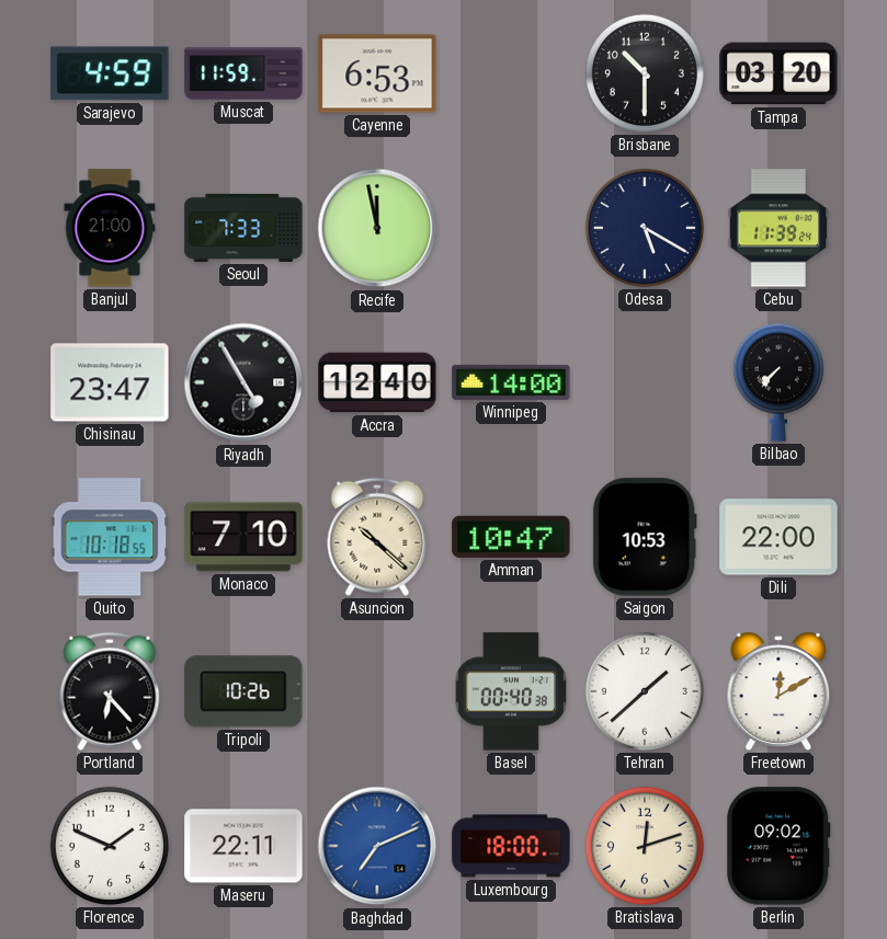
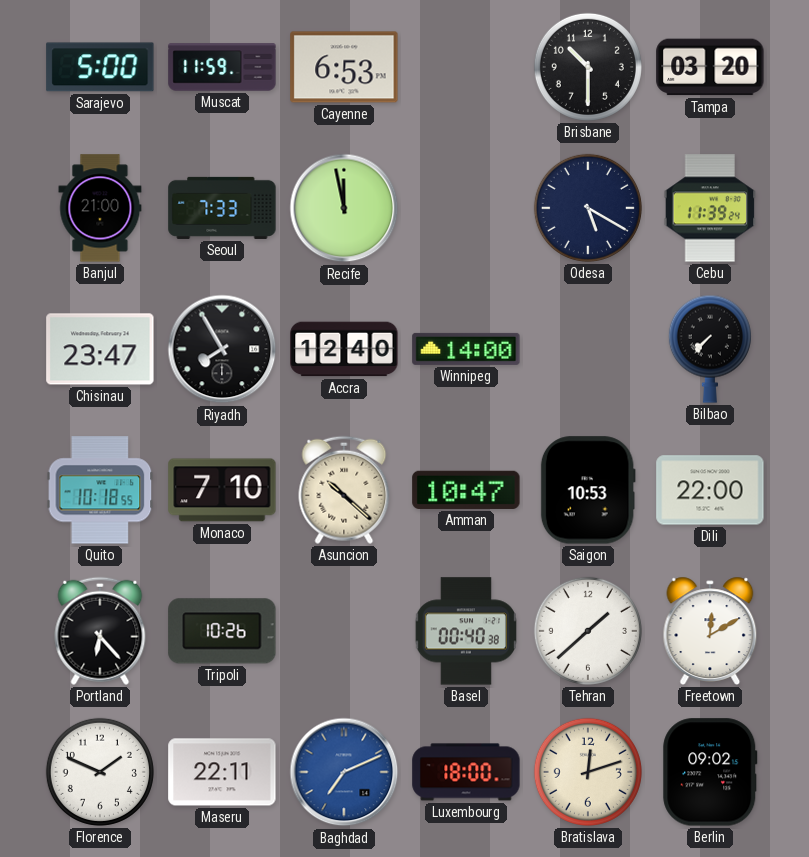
Sarajevo: 4:59 -> 5:00
Riyadh: 4:55 -> 7:55
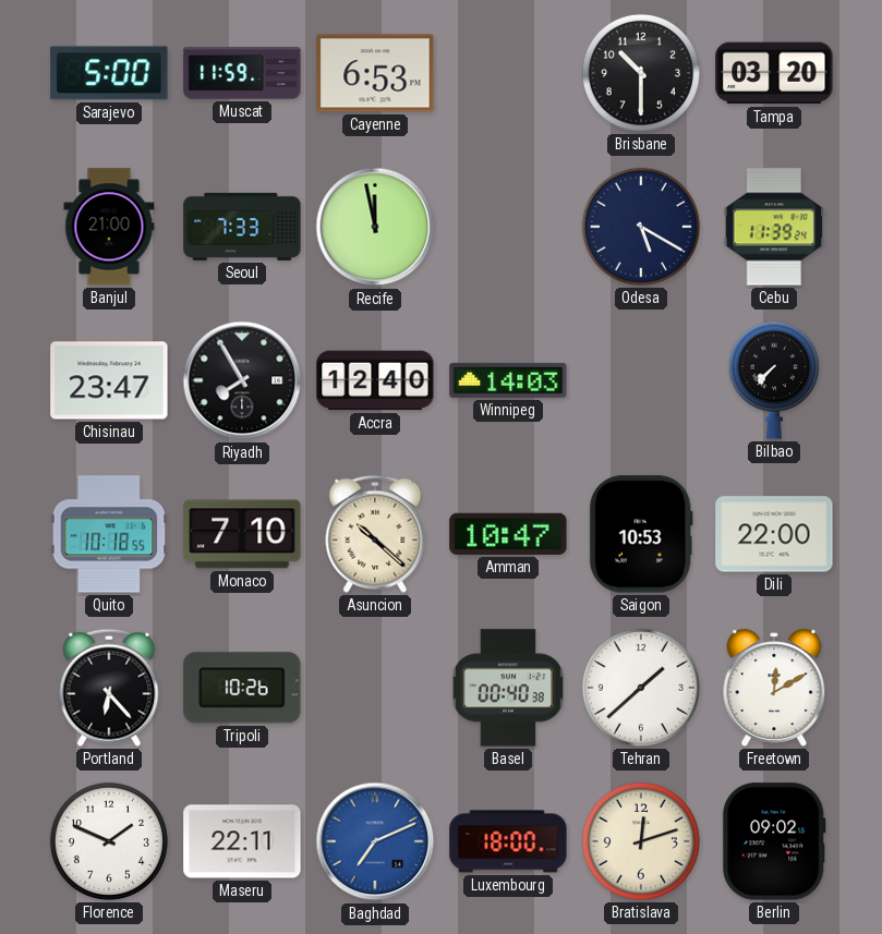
Winnipeg: 14:00 -> 14:03
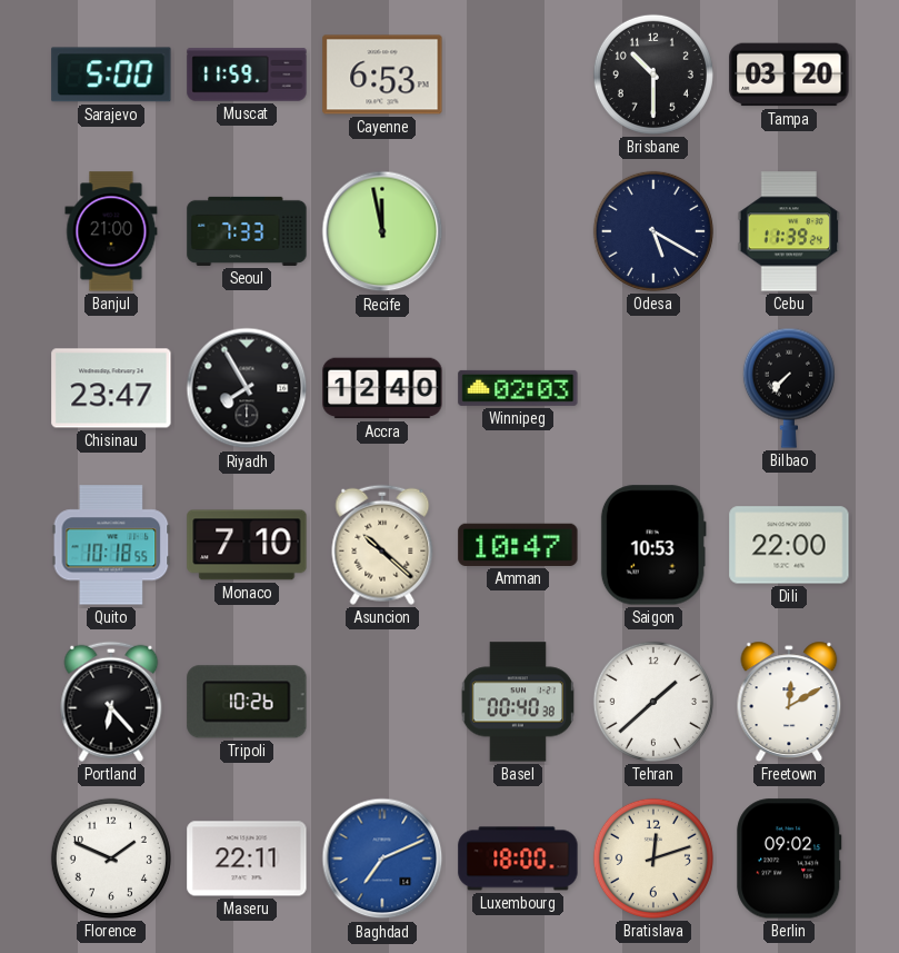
Winnipeg: 14:03 -> 02:03
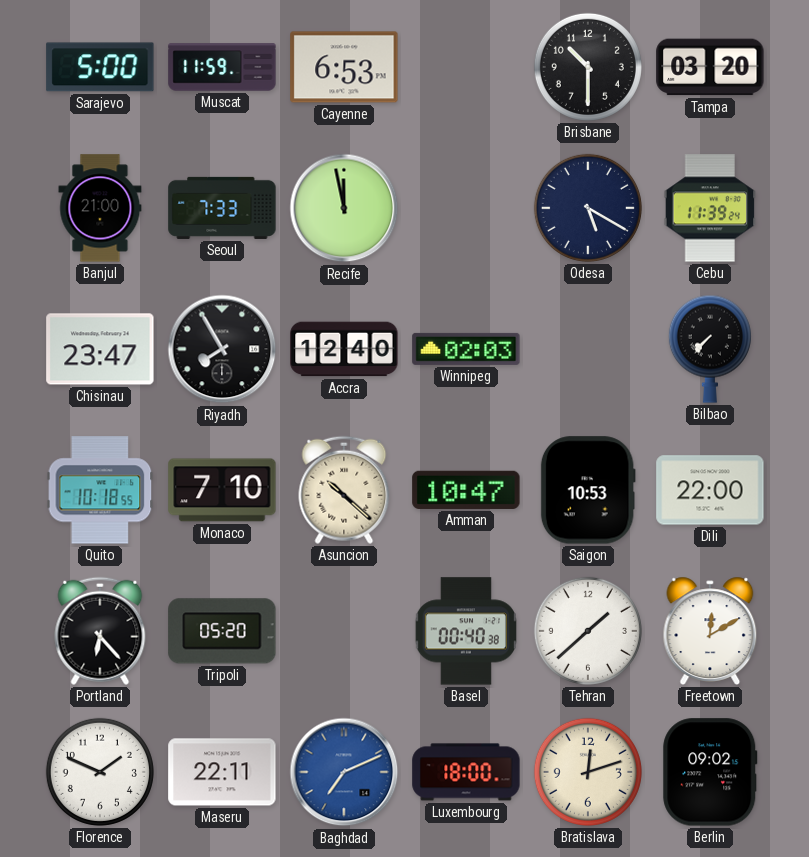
Tripoli: 10:26 -> 05:20
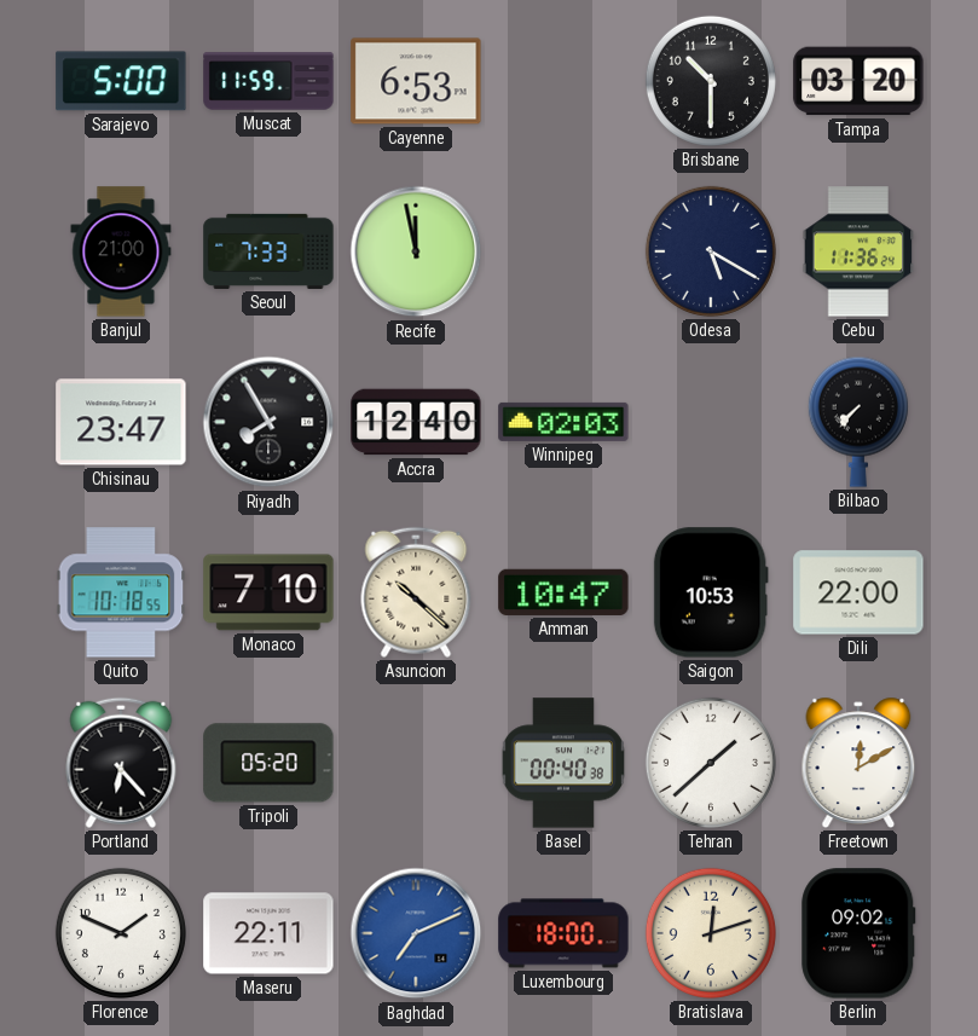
Cebu: 11:39 -> 11:36
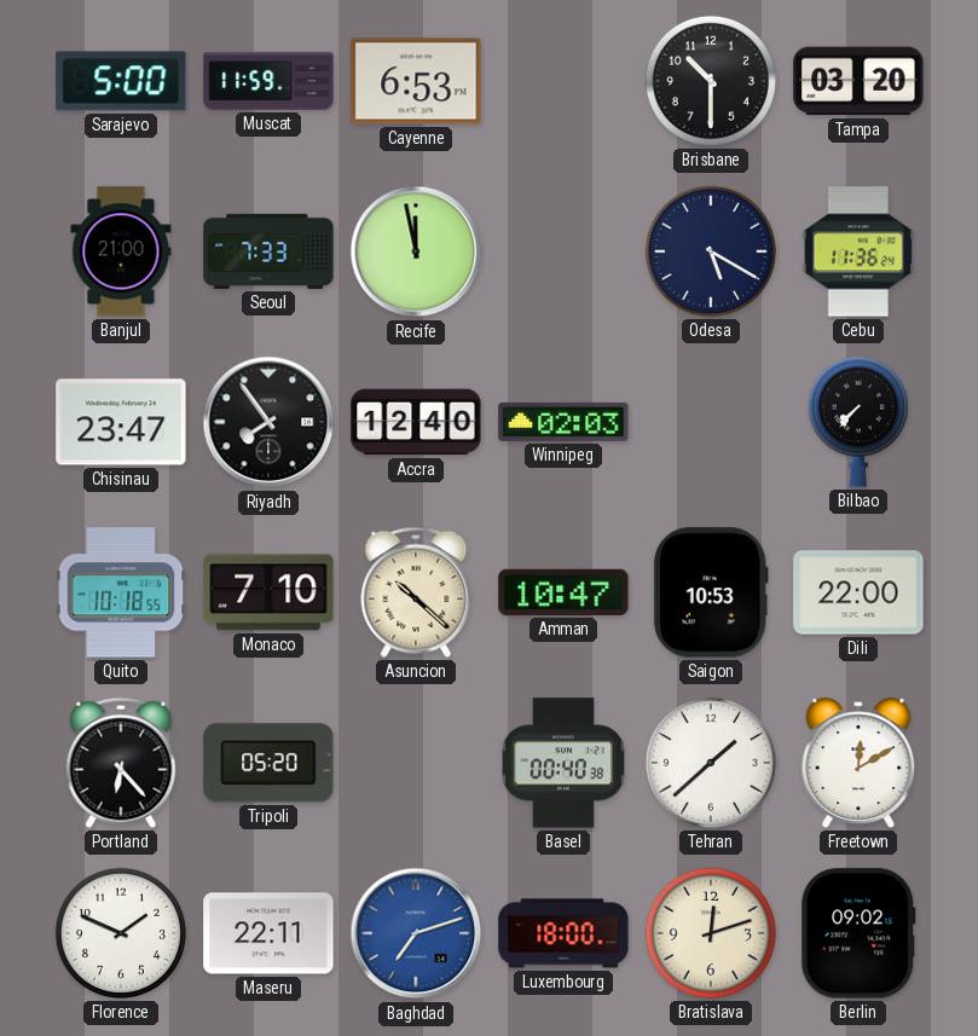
Riyadh: 7:55 -> 7:54
Baghdad: 7:11 -> 7:12
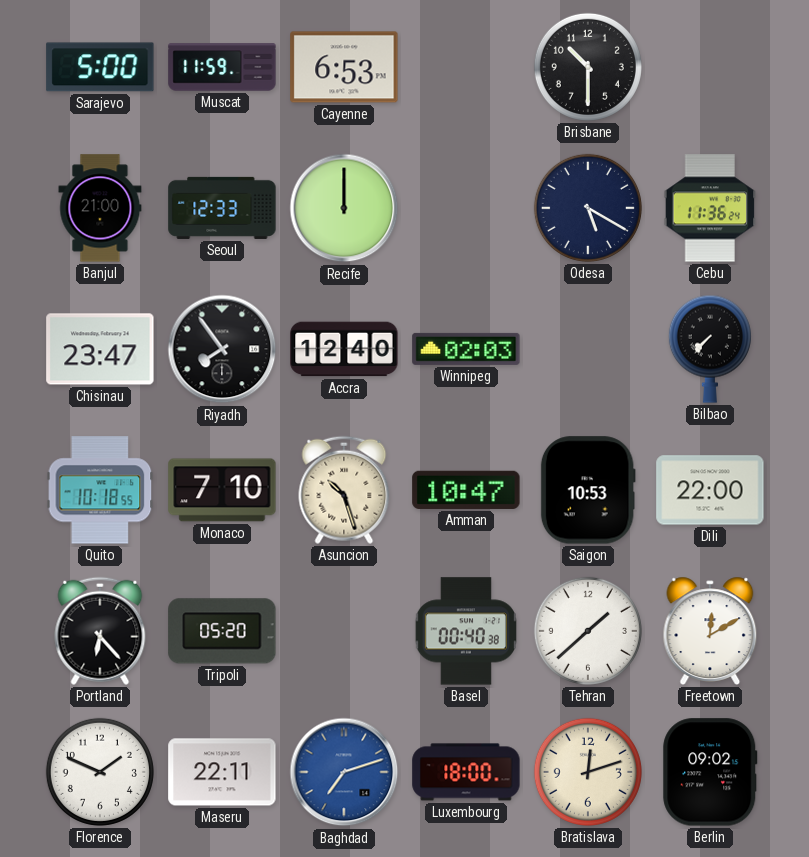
Tampa: 03:20 -> none
Seoul: 7:33 -> 12:33
Recife: 11:58 -> 12:00
Asuncion: 10:22 -> 10:27
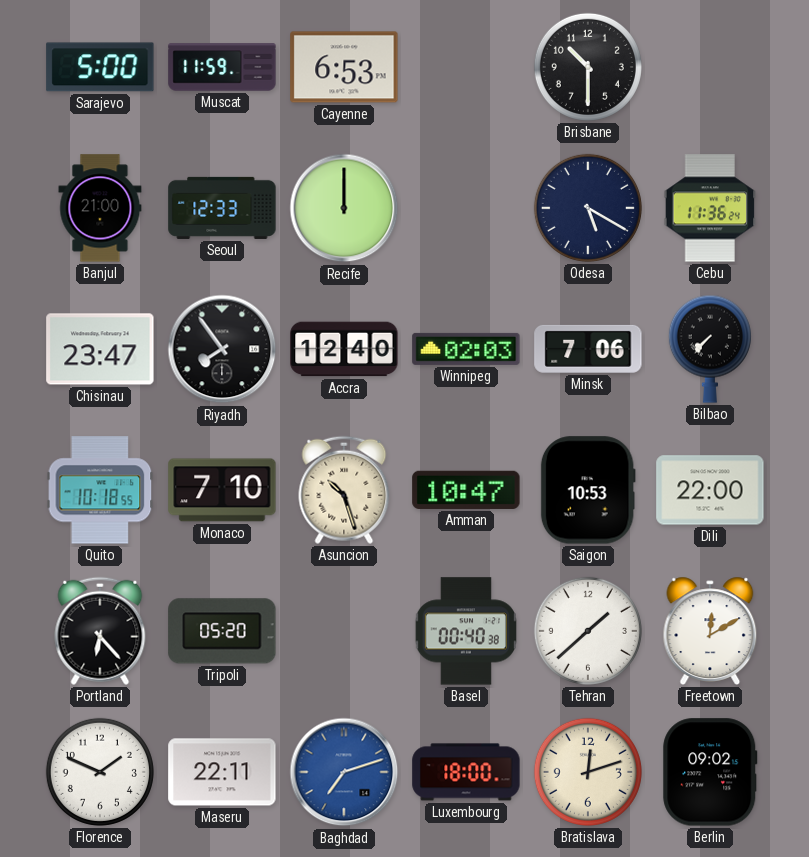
Minsk: none -> 7:06
